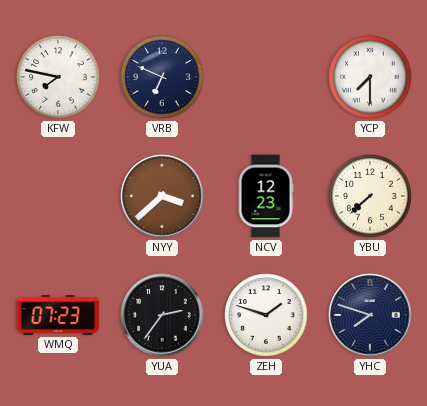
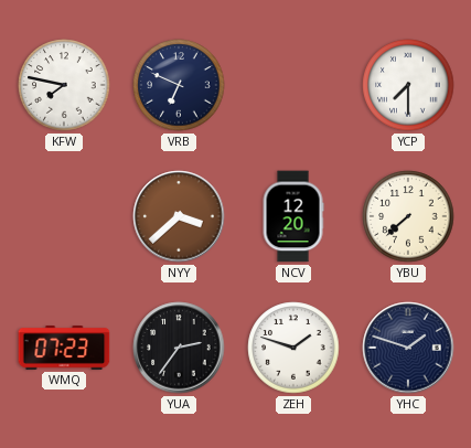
NCV: 12:23 -> 12:20
YHC: 7:48 -> 1:48
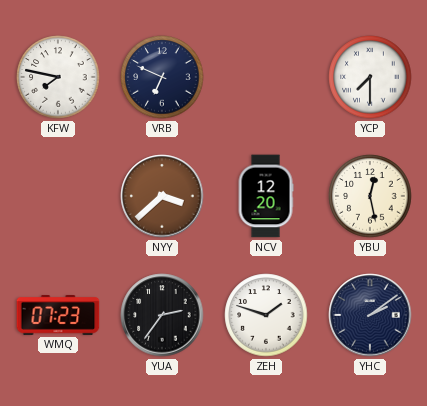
YBU: 7:38 -> 12:28
YHC: 1:48 -> 2:09
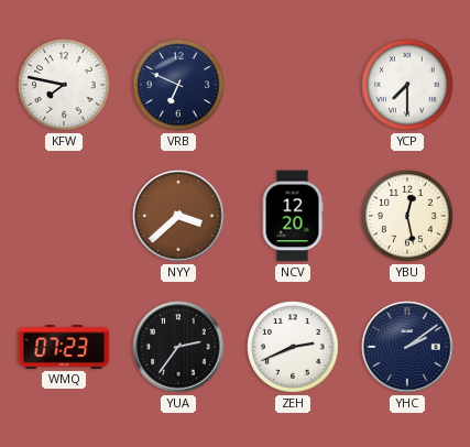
ZEH: 1:48 -> 2:41
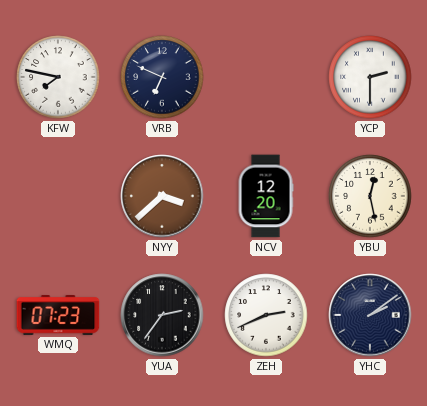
YCP: 7:30 -> 2:30
